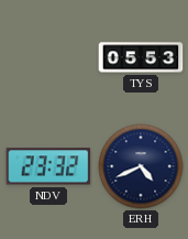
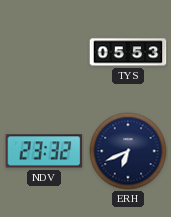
ERH: 4:41 -> 6:41
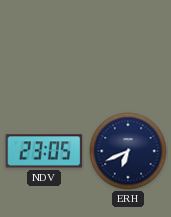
TYS: 05:53 -> none
NDV: 23:32 -> 23:05
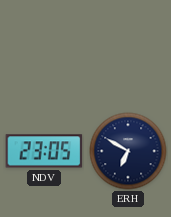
ERH: 6:41 -> 6:50
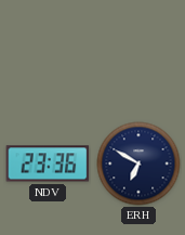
NDV: 23:05 -> 23:36
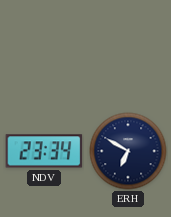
NDV: 23:36 -> 23:34
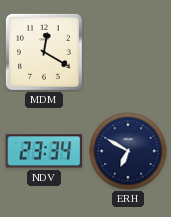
MDM: none -> 12:20
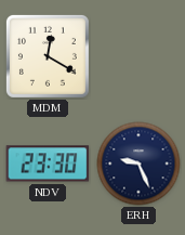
NDV: 23:34 -> 23:30
ERH: 6:50 -> 9:26
